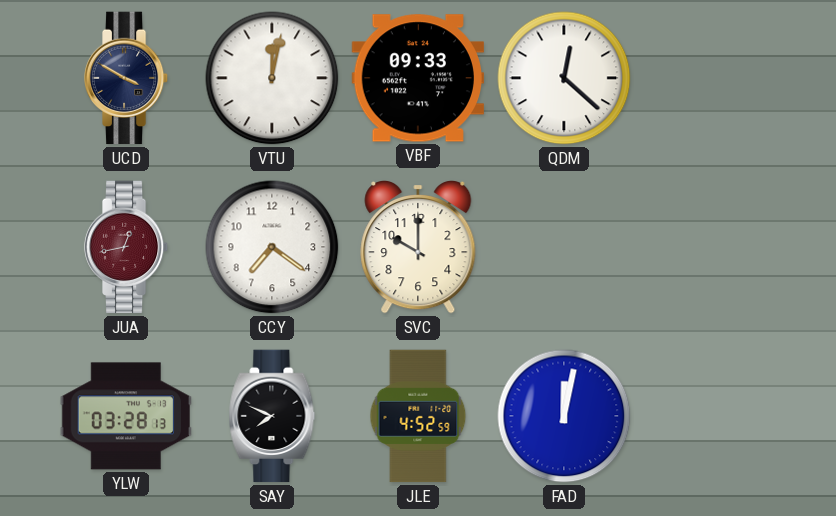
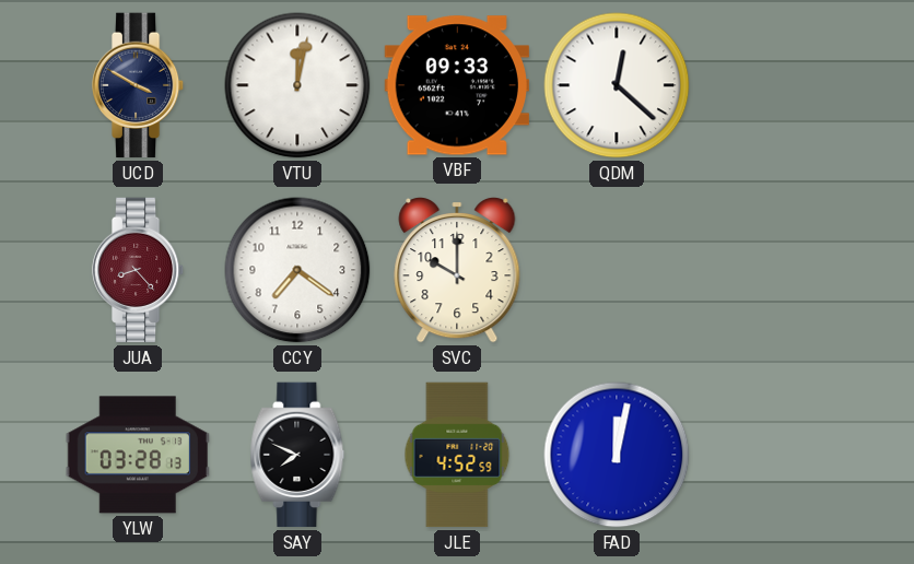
JUA: 12:43 -> 8:23
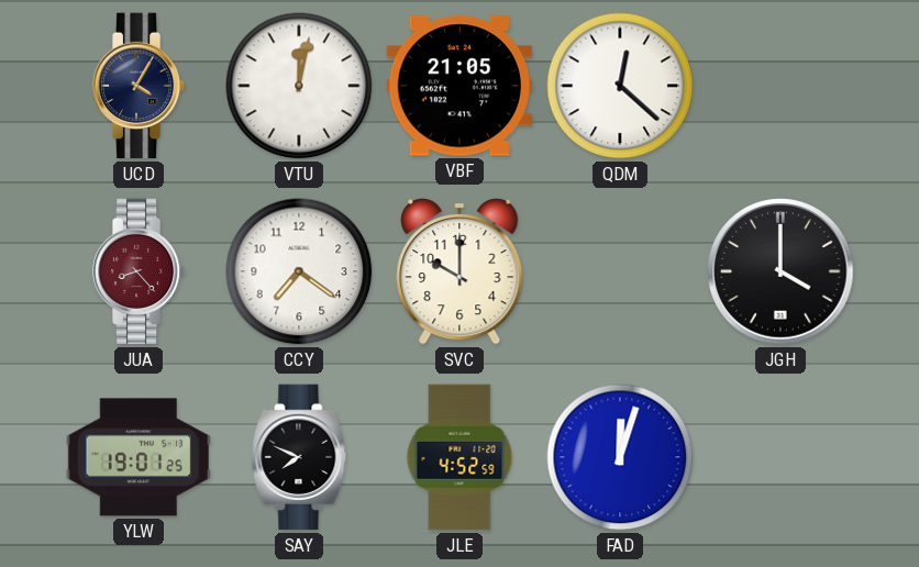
UCD: 3:50 -> 4:05
VBF: 09:33 -> 21:05
JGH: none -> 4:00
YLW: 03:28 -> 19:01
FAD: 12:02 -> 12:03
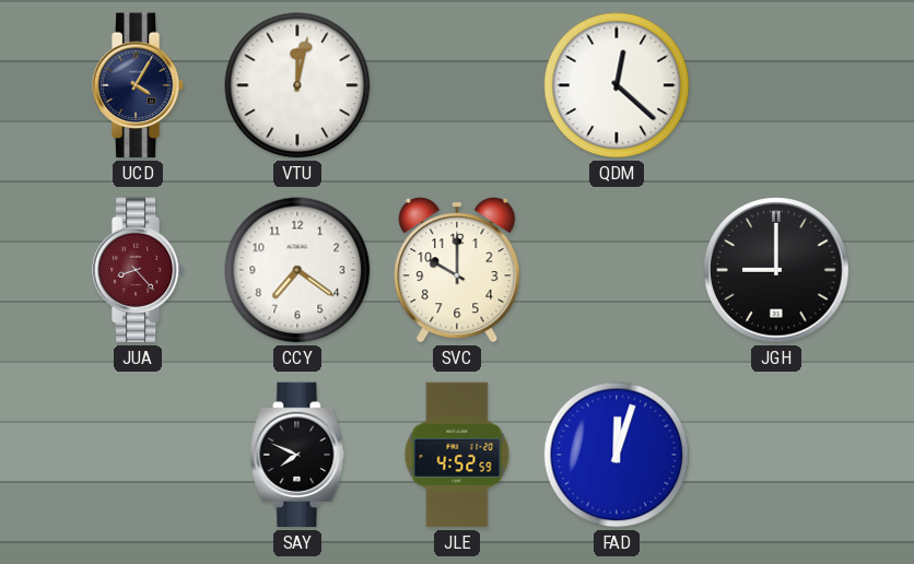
VBF: 21:05 -> none
JGH: 4:00 -> 9:00
YLW: 19:01 -> none
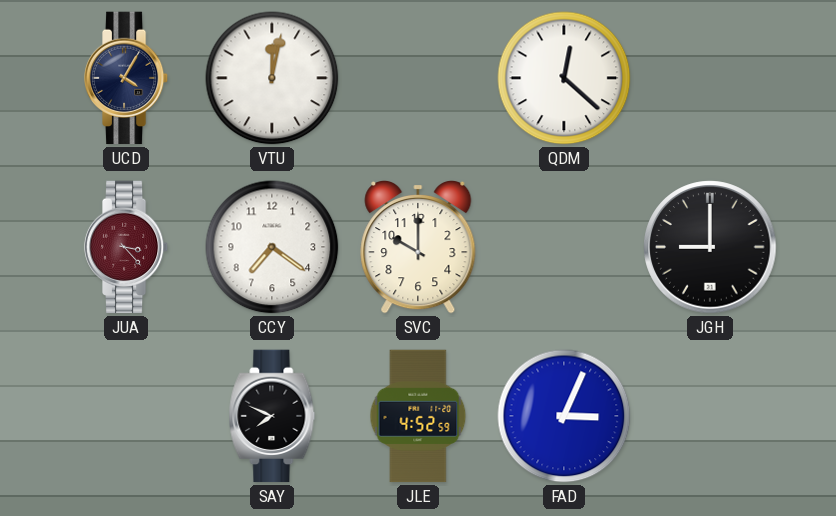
JUA: 8:23 -> 3:23
FAD: 12:03 -> 3:04
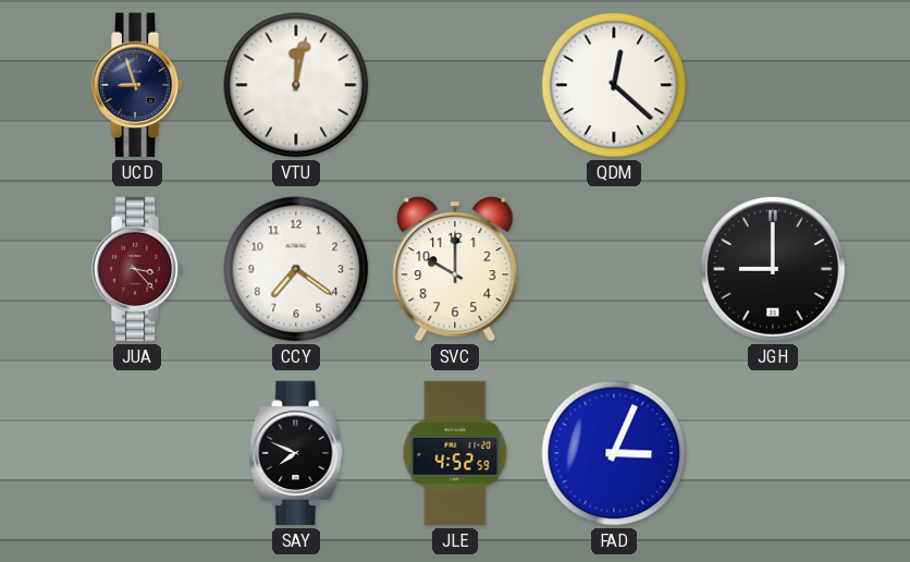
UCD: 4:05 -> 8:57
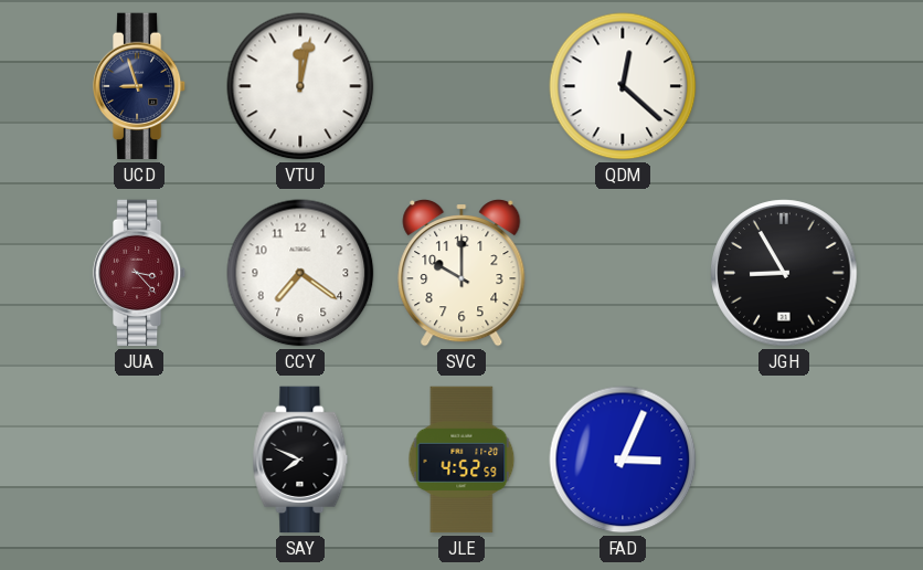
JGH: 9:00 -> 8:55
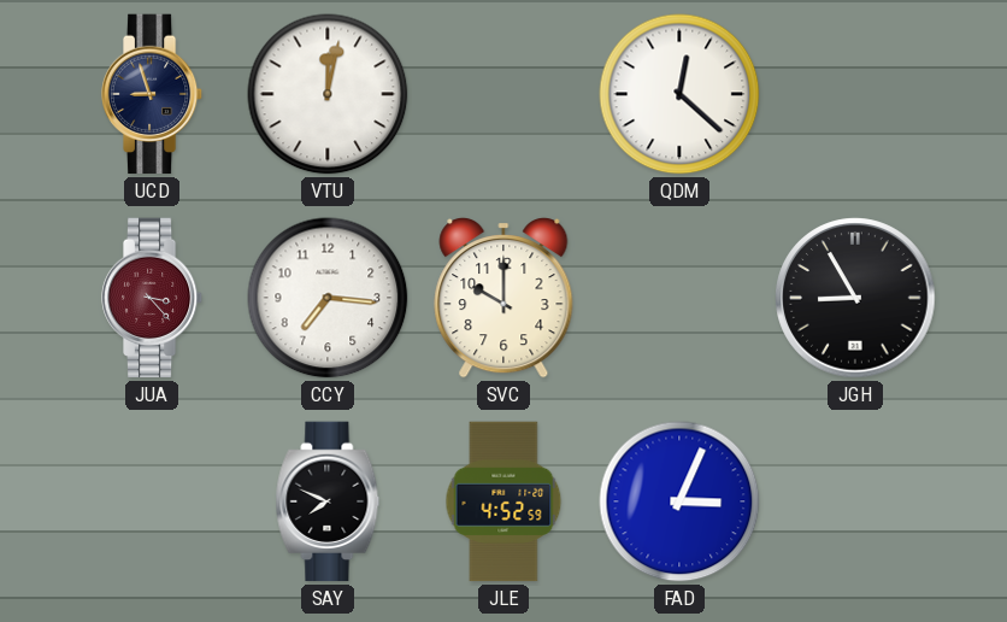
CCY: 7:21 -> 7:16
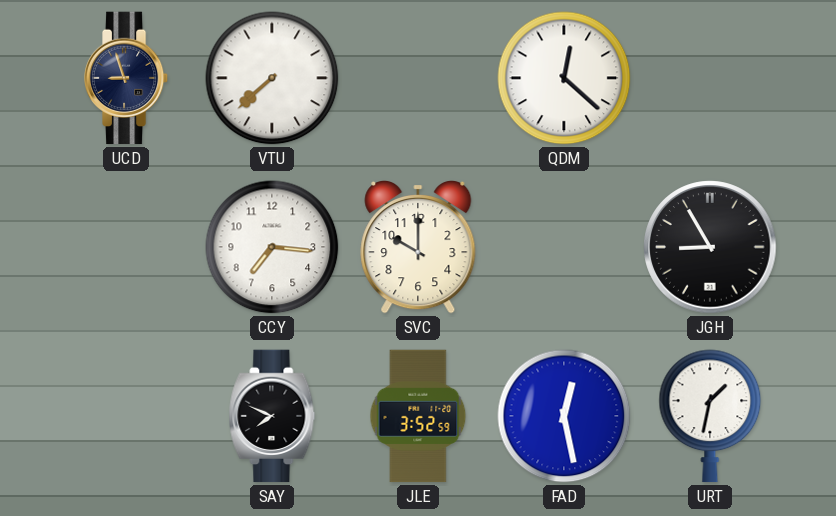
VTU: 12:02 -> 7:38
JUA: 3:23 -> none
JLE: 4:52 -> 3:52
FAD: 3:04 -> 12:28
URT: none -> 1:32
